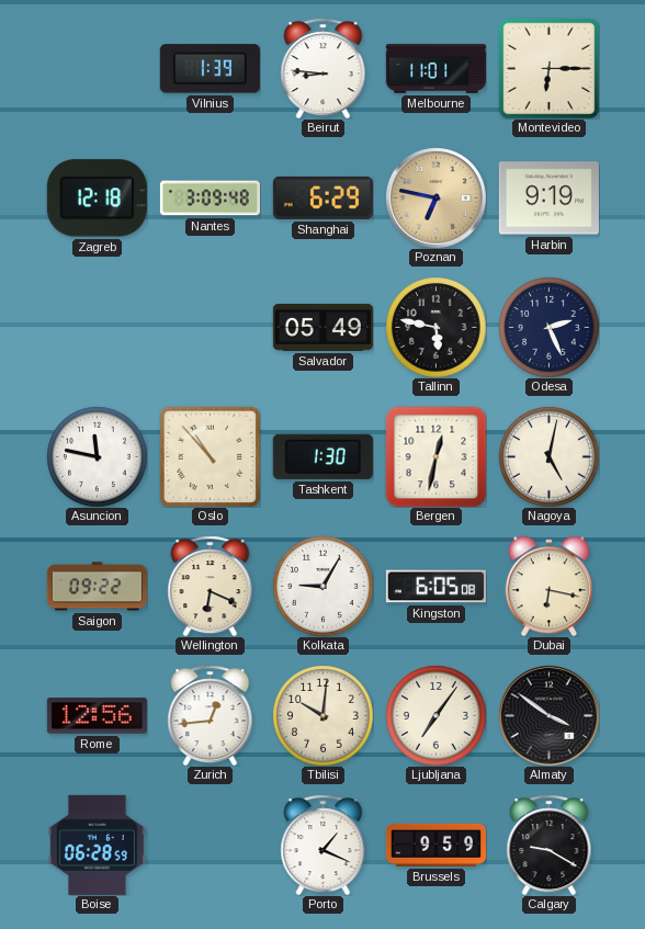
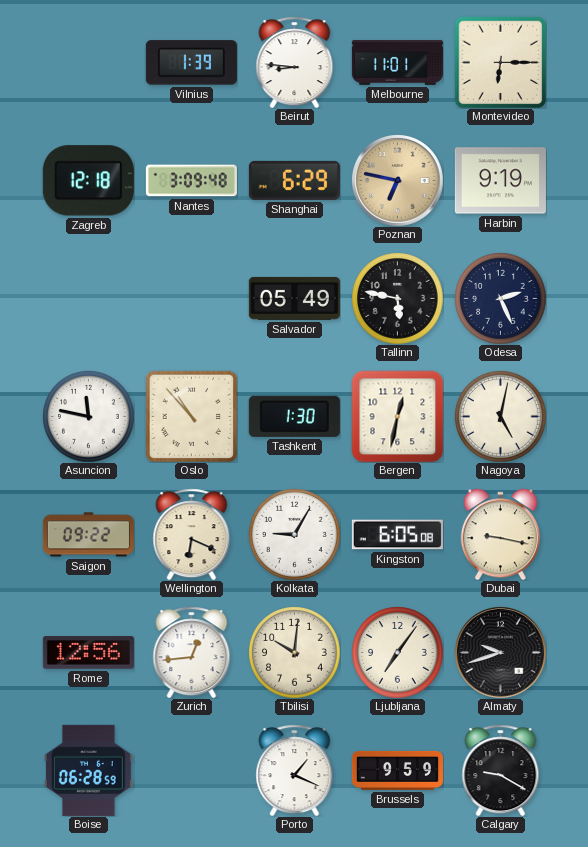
Dubai: 6:17 -> 9:17
Almaty: 3:51 -> 9:42
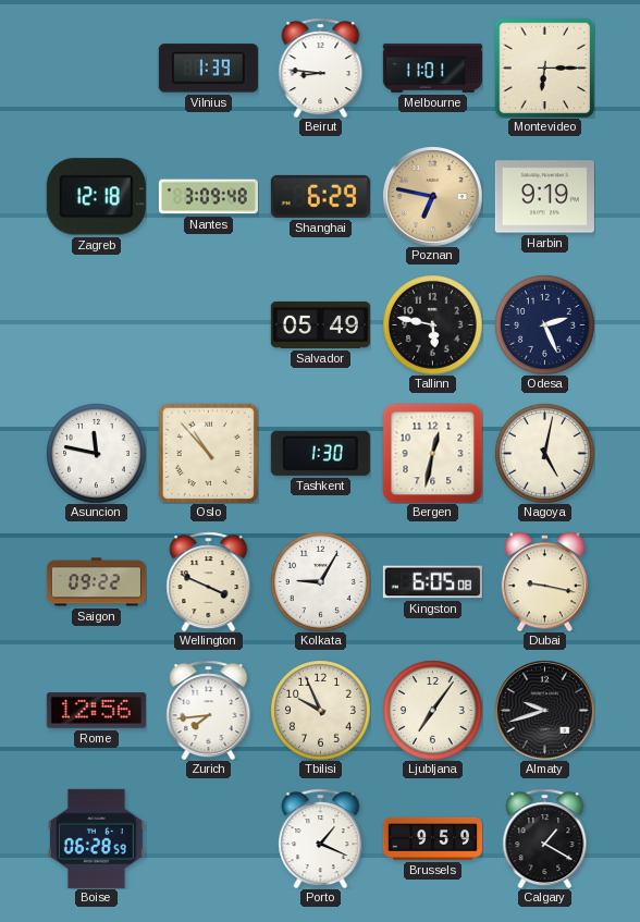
Wellington: 6:19 -> 3:49
Zurich: 12:44 -> 7:44
Tbilisi: 10:01 -> 9:56
Calgary: 9:20 -> 1:20
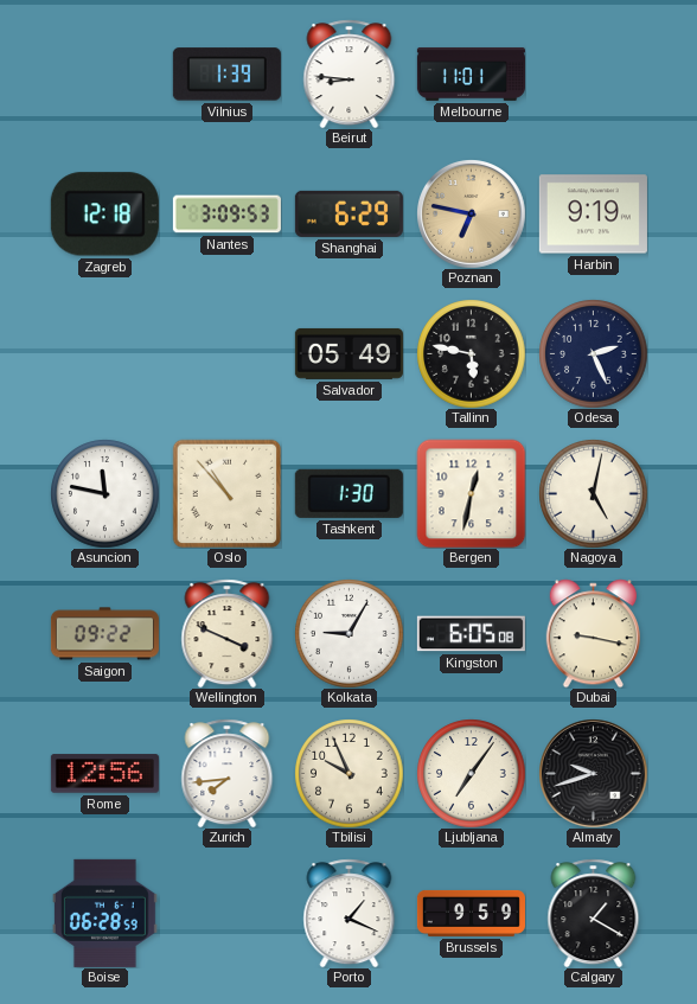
Montevideo: 6:15 -> none
Nantes: 3:09:48 -> 3:09:53
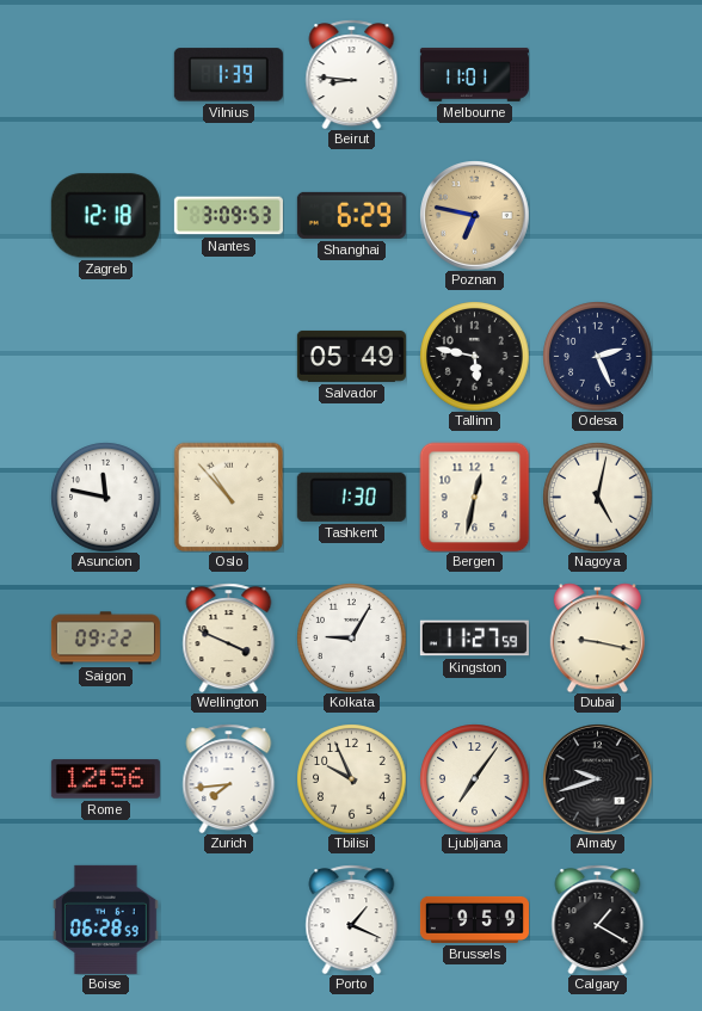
Harbin: 9:19 -> none
Kingston: 6:05 -> 11:27
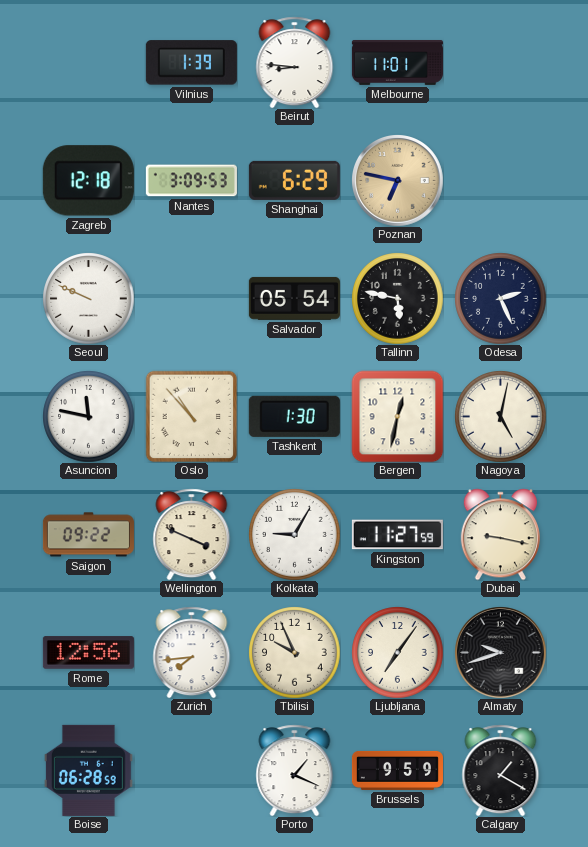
Seoul: none -> 9:49
Salvador: 05:49 -> 05:54
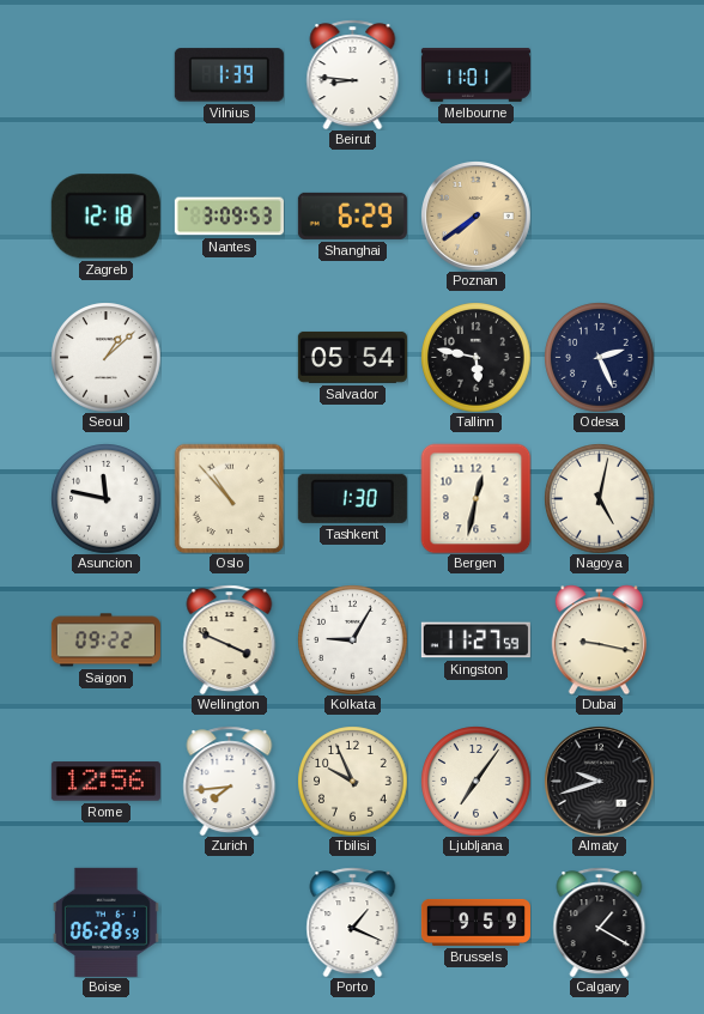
Poznan: 6:47 -> 7:39
Seoul: 9:49 -> 1:08
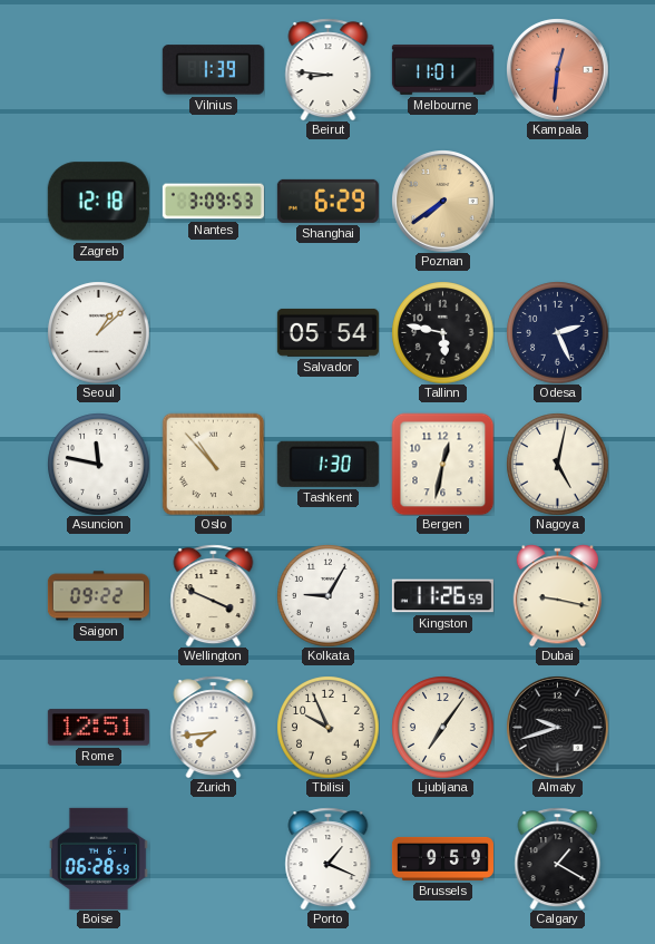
Kampala: none -> 12:31
Kingston: 11:27 -> 11:26
Rome: 12:56 -> 12:51
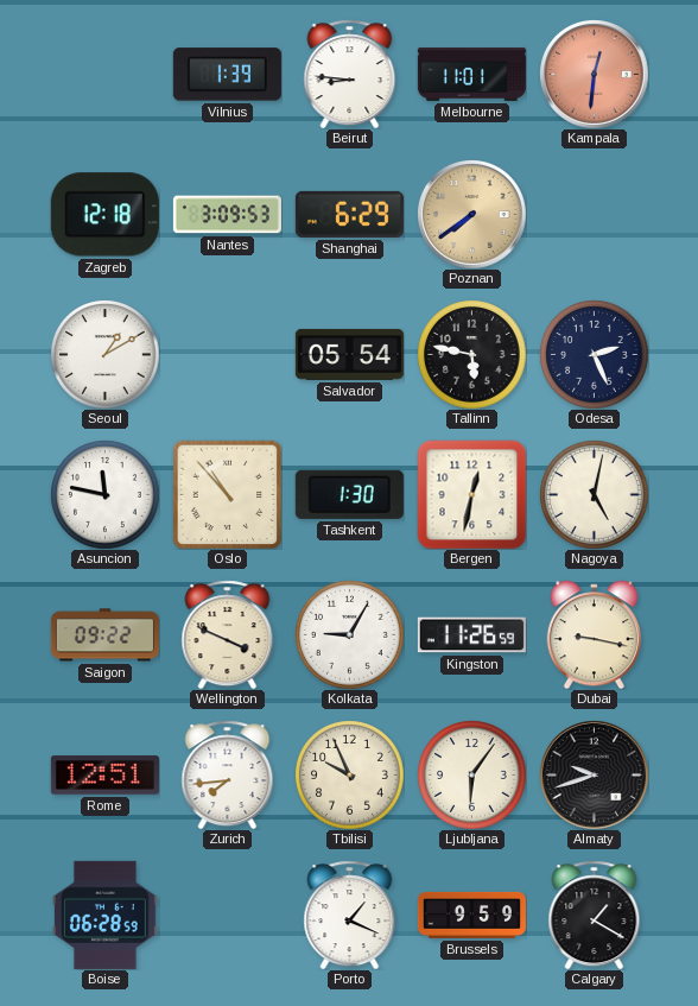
Seoul: 1:08 -> 1:10
Ljubljana: 7:06 -> 6:06
